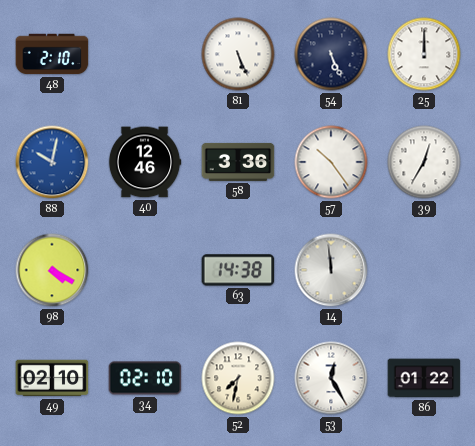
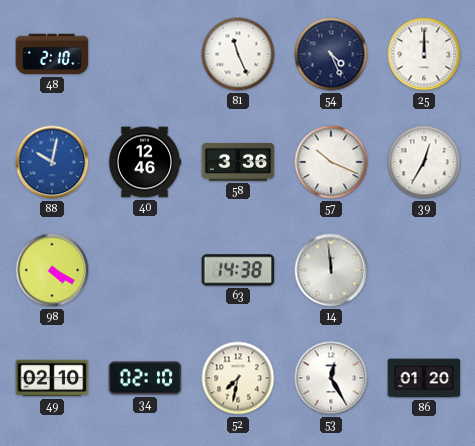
81: 5:26 -> 11:26
54: 5:26 -> 4:26
57: 10:24 -> 10:19
86: 01:22 -> 01:20
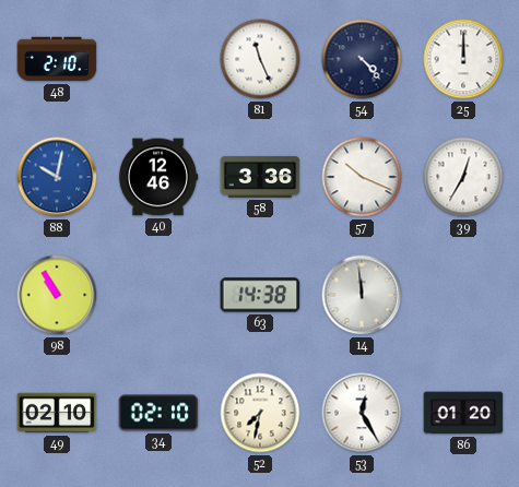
54: 4:26 -> 4:23
98: 4:20 -> 10:55
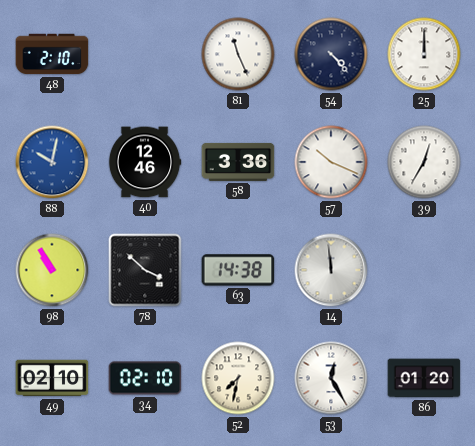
78: none -> 3:52
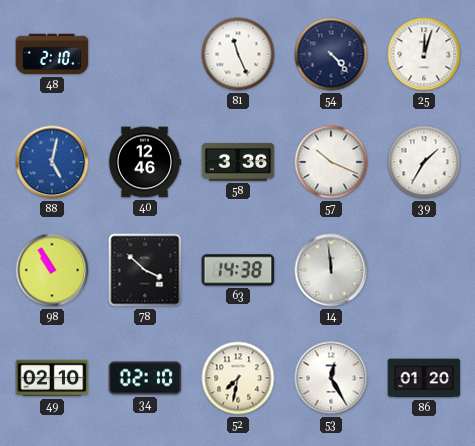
25: 12:00 -> 12:03
88: 10:02 -> 5:02
39: 12:35 -> 1:35
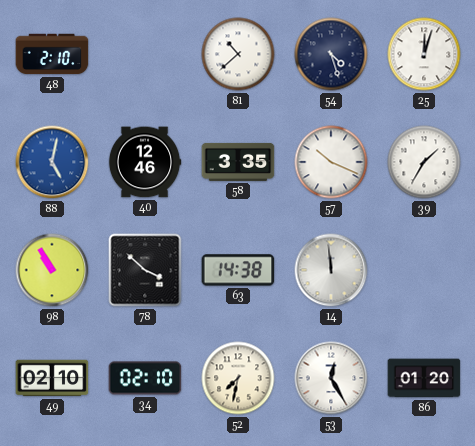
81: 11:26 -> 10:38
54: 4:23 -> 4:27
58: 3:36 -> 3:35
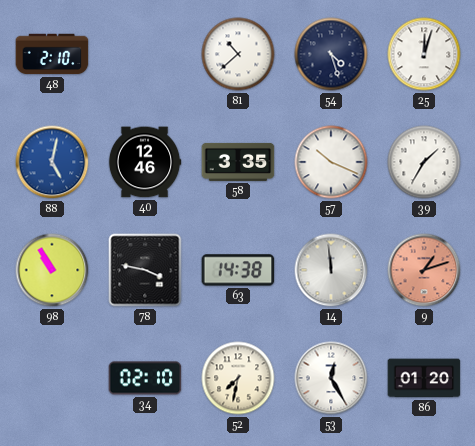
78: 3:52 -> 3:47
9: none -> 1:12
49: 02:10 -> none
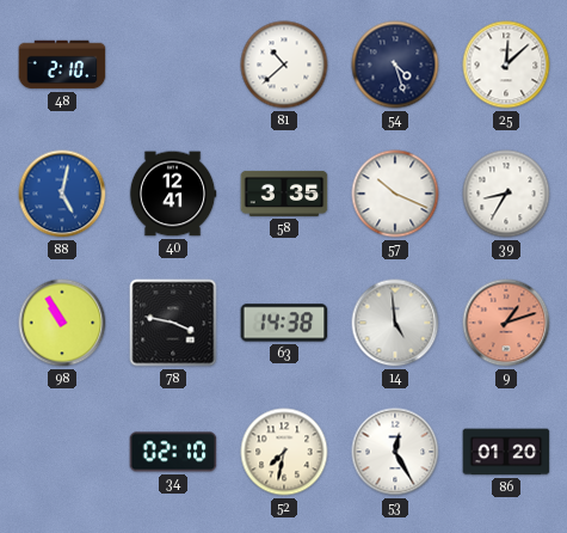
25: 12:03 -> 12:08
40: 12:46 -> 12:41
39: 1:35 -> 8:35
14: 11:59 -> 4:59
